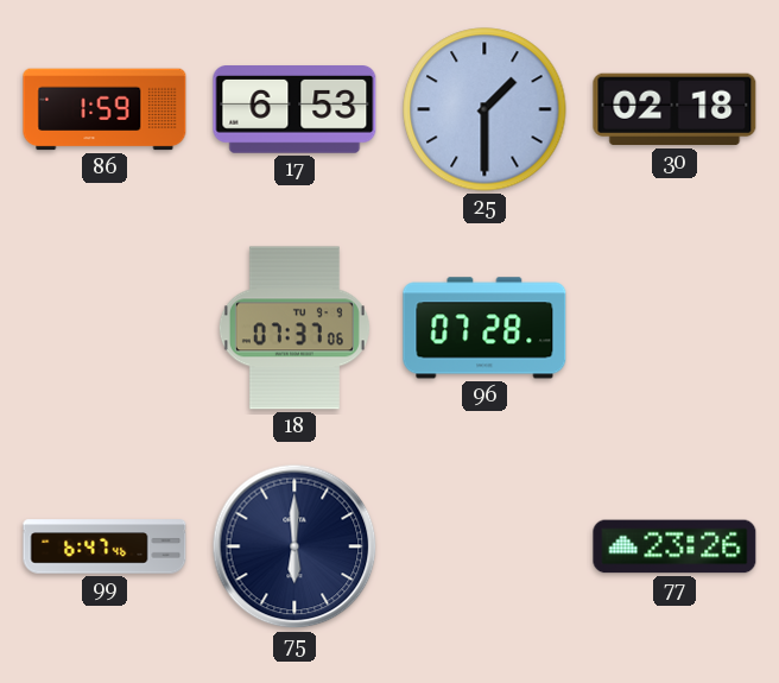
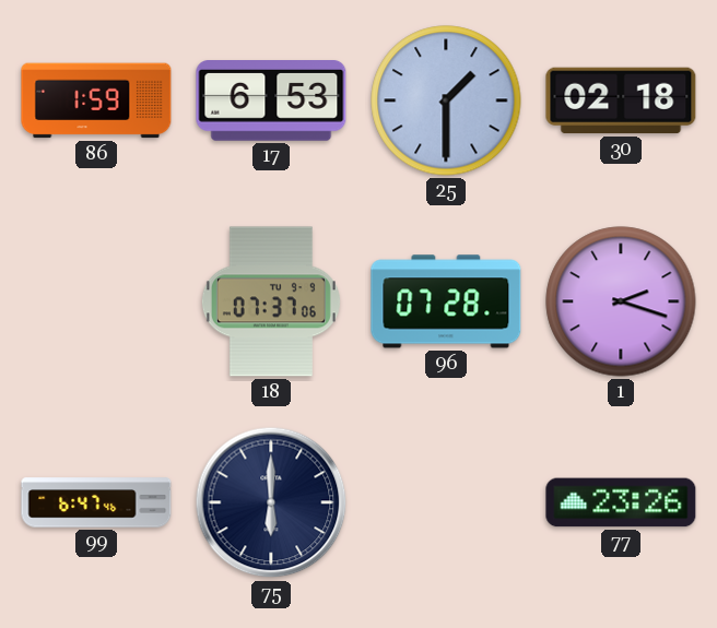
1: none -> 2:18
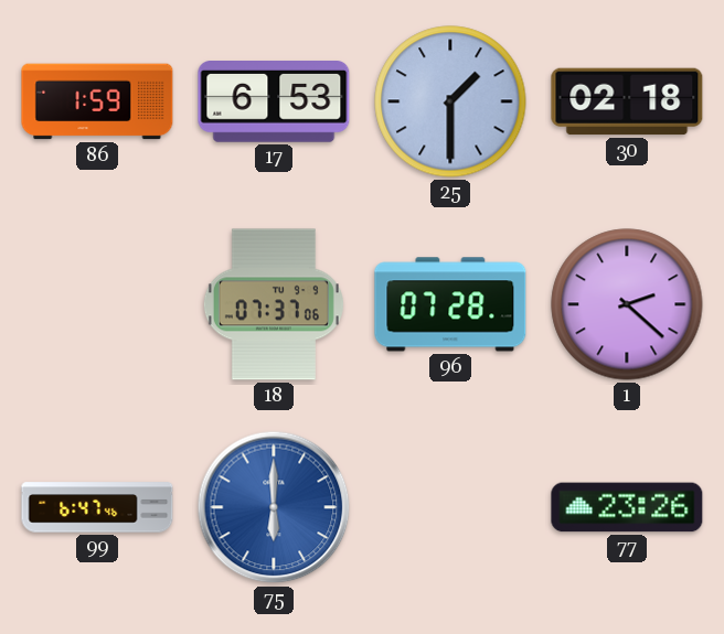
1: 2:18 -> 2:22
75 dial: navy -> blue
